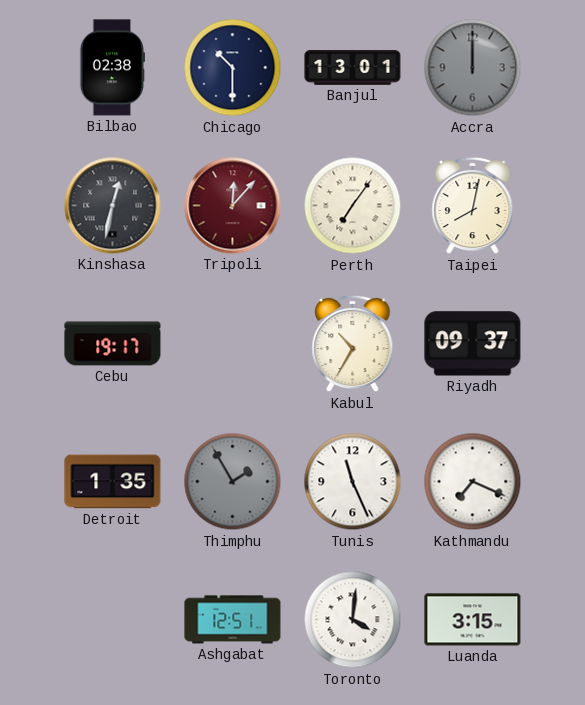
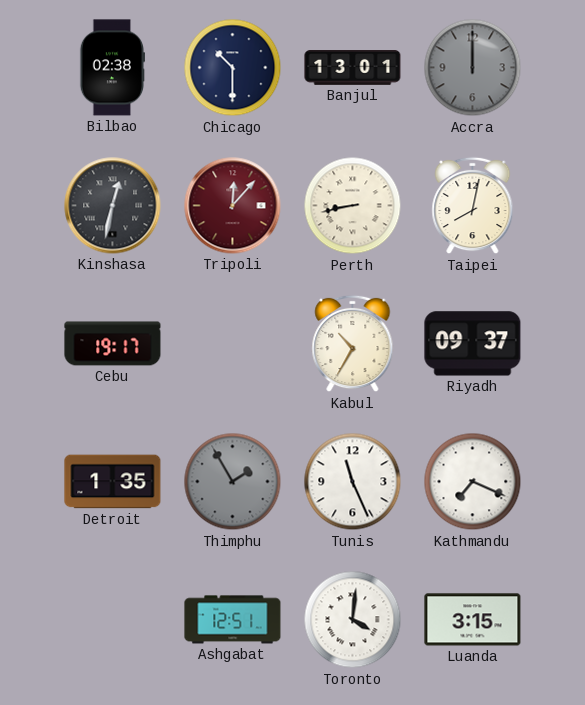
Perth: 7:06 -> 8:43
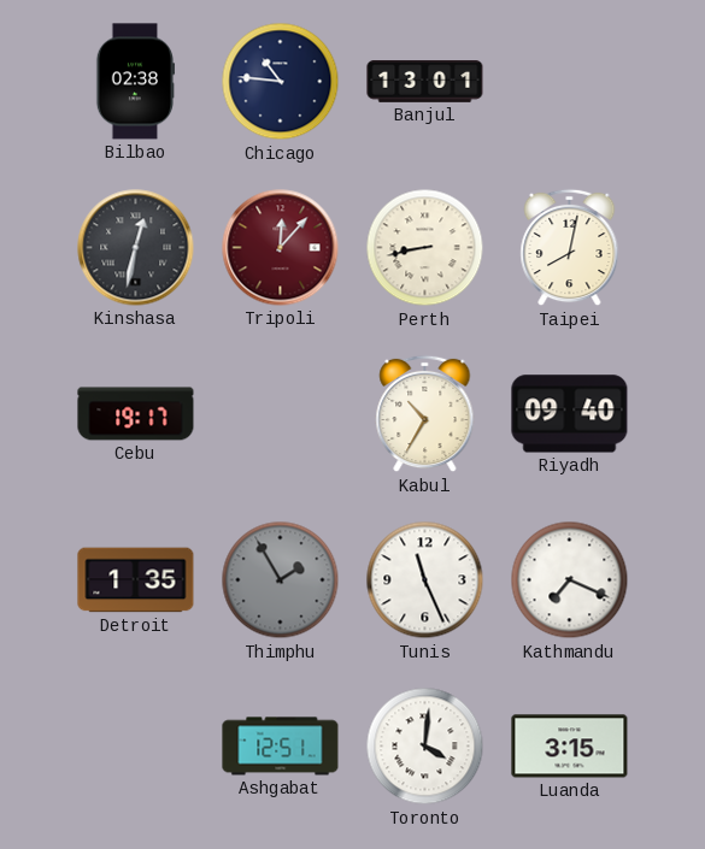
Chicago: 10:30 -> 10:46
Accra: 12:00 -> none
Riyadh: 09:37 -> 09:40
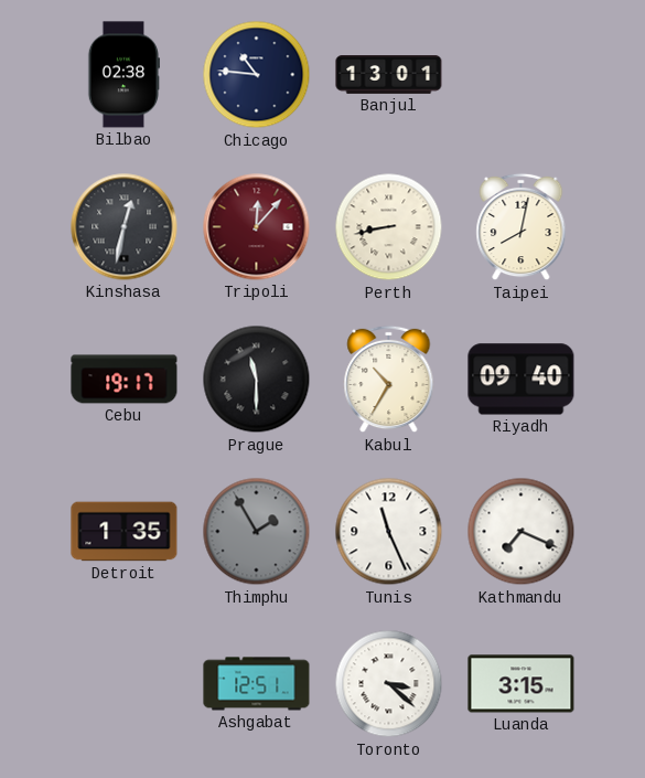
Prague: none -> 11:30
Toronto: 4:01 -> 3:22
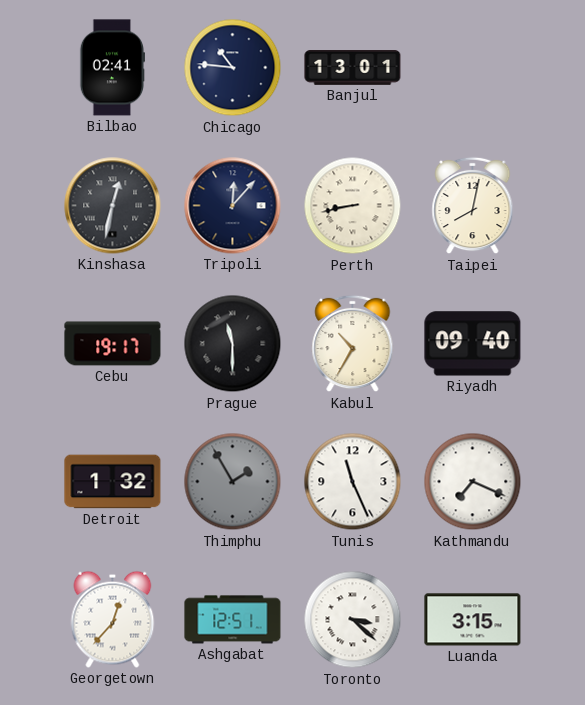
Bilbao: 02:38 -> 02:41
Tripoli dial: burgundy -> navy
Detroit: 1:35 -> 1:32
Georgetown: none -> 12:37
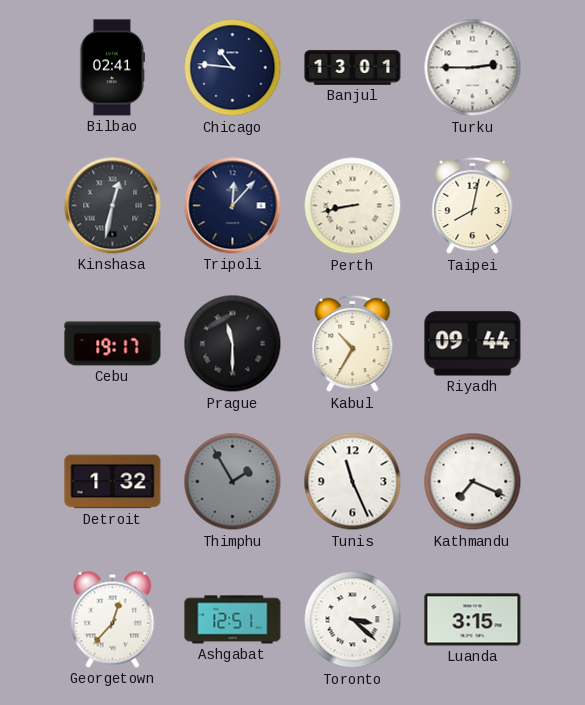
Turku: none -> 2:45
Riyadh: 09:40 -> 09:44
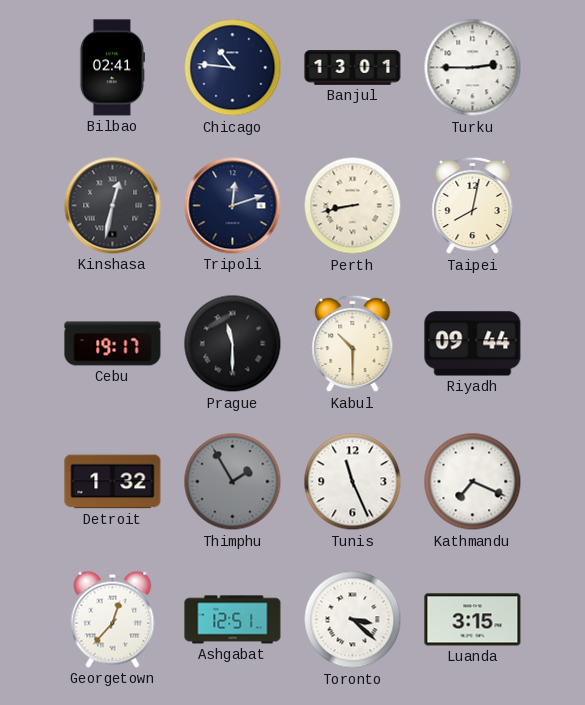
Tripoli: 12:07 -> 12:12
Kabul: 10:35 -> 10:30
